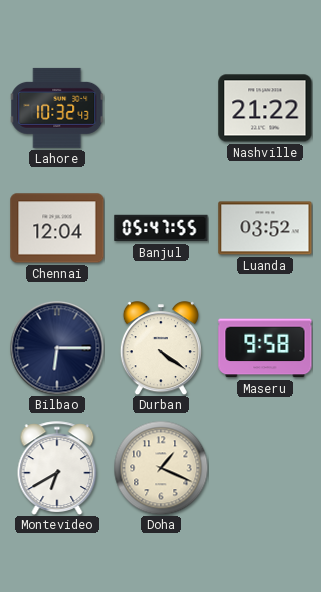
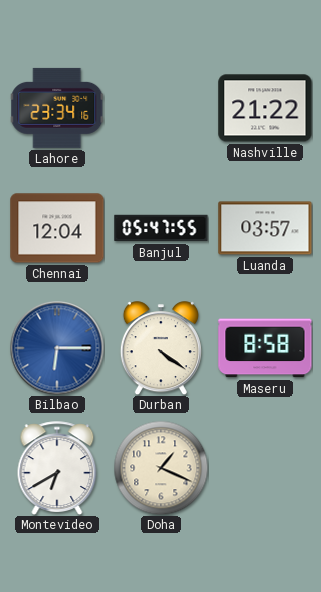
Lahore: 10:32 -> 23:34
Luanda: 03:52 -> 03:57
Bilbao dial: navy -> blue
Maseru: 9:58 -> 8:58
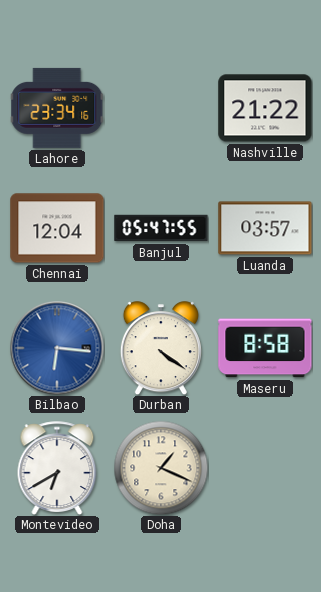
Bilbao: 6:15 -> 6:16
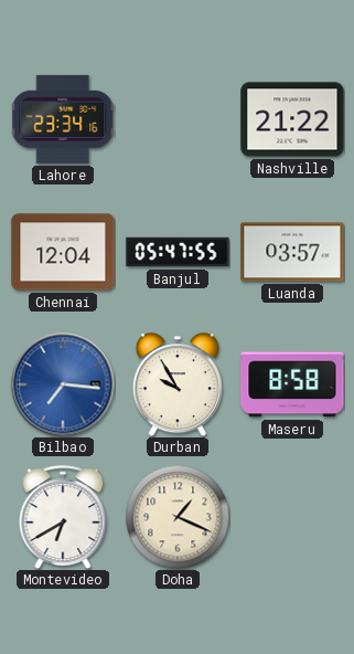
Bilbao: 6:16 -> 7:16
Durban: 4:21 -> 9:55
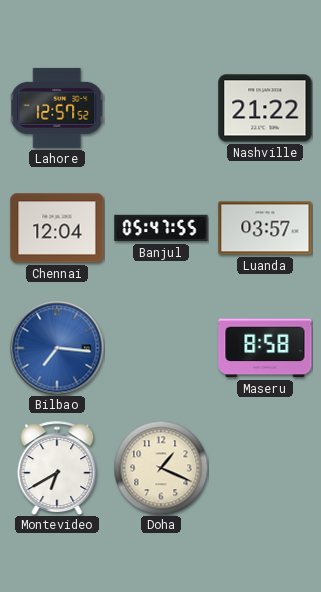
Lahore: 23:34 -> 12:57
Durban: 9:55 -> none
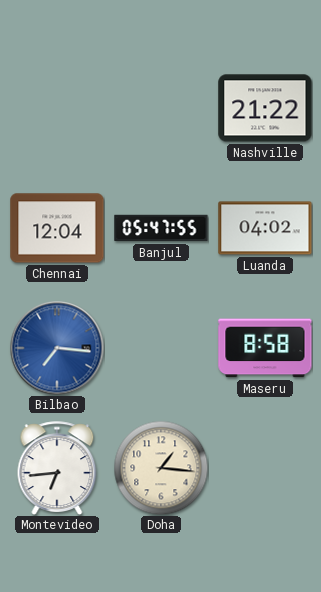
Lahore: 12:57 -> none
Luanda: 03:57 -> 04:02
Montevideo: 6:40 -> 6:44
Doha: 1:19 -> 1:16
